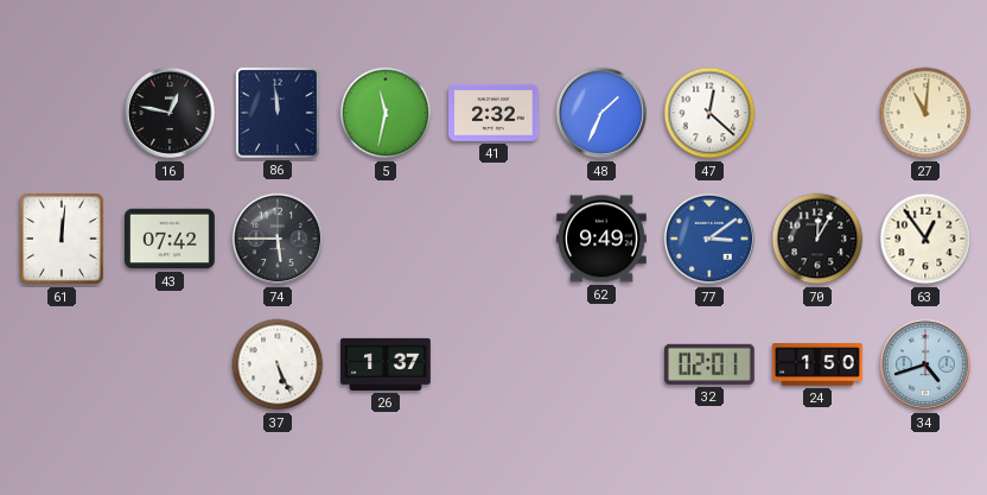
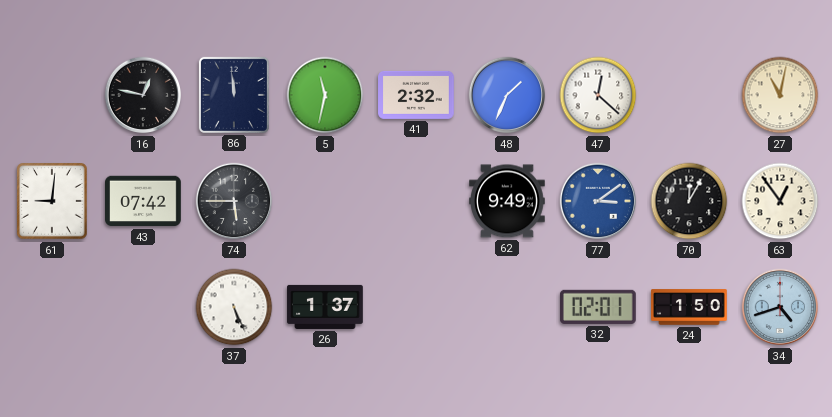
27: 11:01 -> 11:02
61: 12:01 -> 9:01
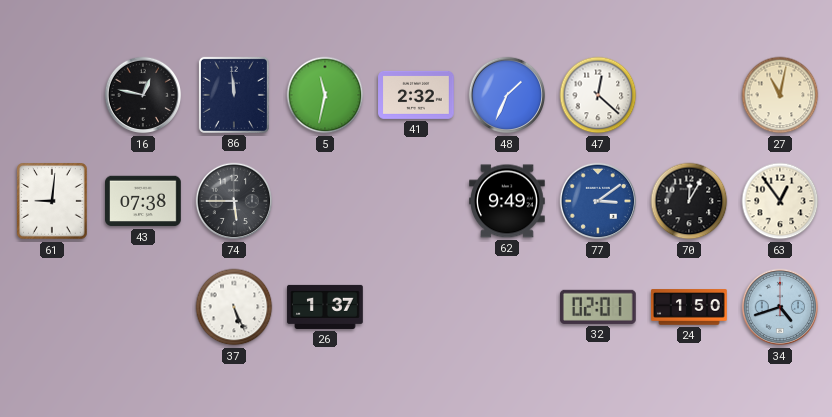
43: 07:42 -> 07:38
